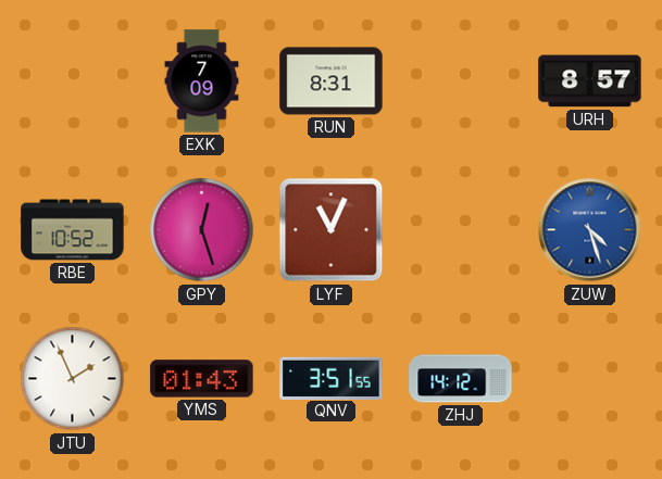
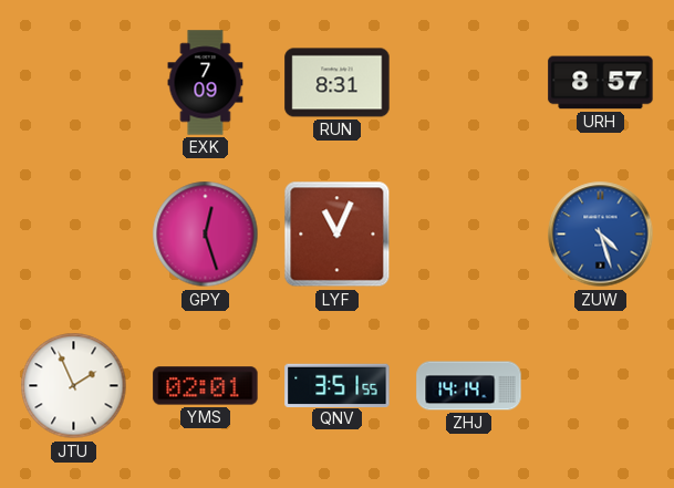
RBE: 10:52 -> none
YMS: 01:43 -> 02:01
ZHJ: 14:12 -> 14:14
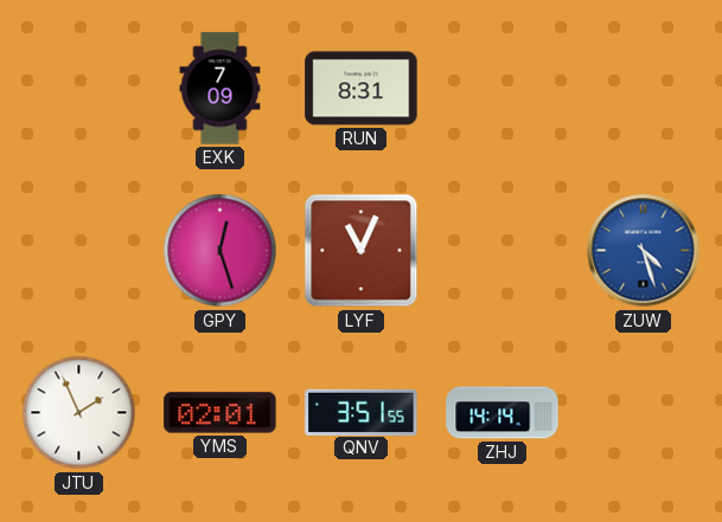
URH: 8:57 -> none
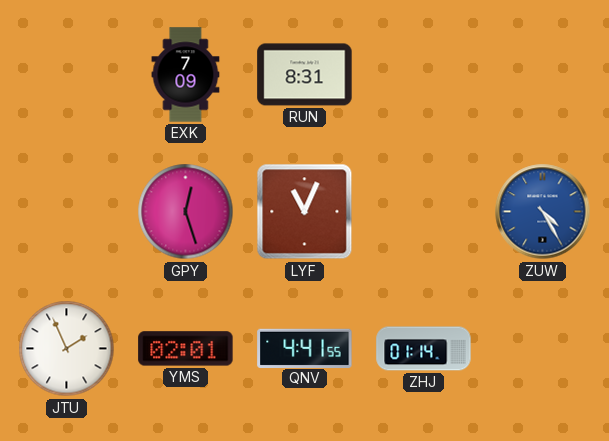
ZUW: 4:27 -> 4:25
QNV: 3:51 -> 4:41
ZHJ: 14:14 -> 01:14
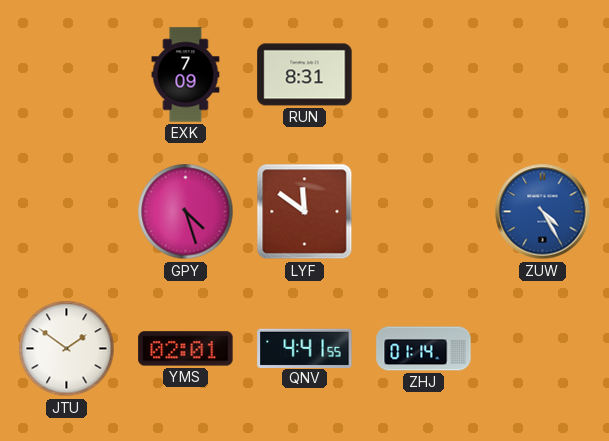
GPY: 12:27 -> 4:27
LYF: 11:04 -> 11:51
JTU: 1:56 -> 1:51
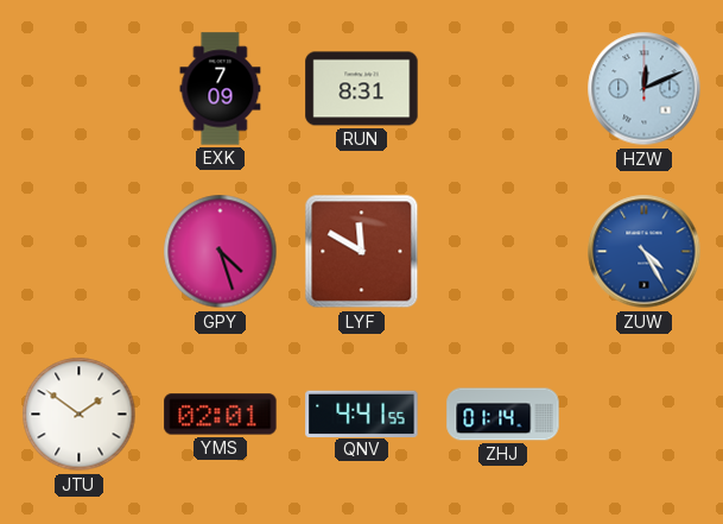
HZW: none -> 12:11
LYF: 11:51 -> 11:50
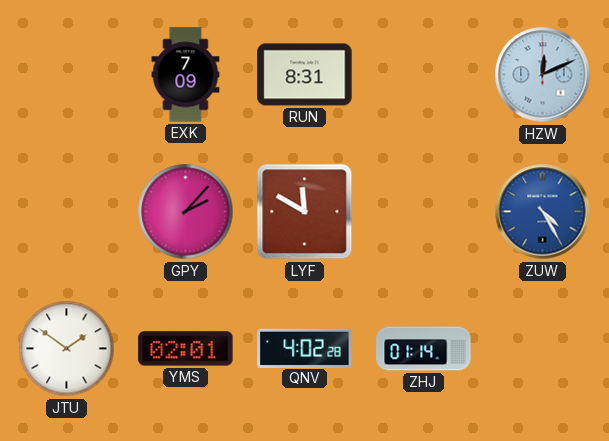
GPY: 4:27 -> 2:07
QNV: 4:41 -> 4:02
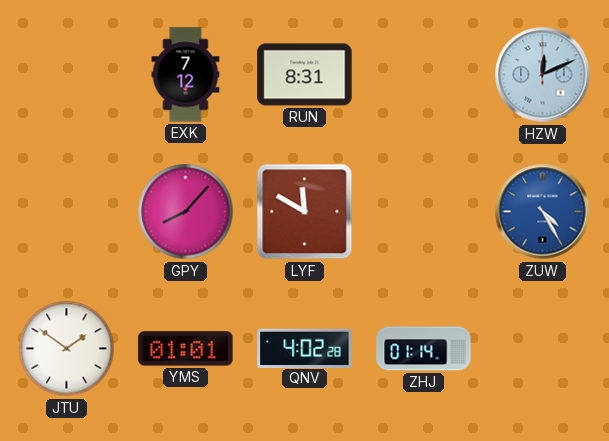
EXK: 7:09 -> 7:12
GPY: 2:07 -> 8:07
YMS: 02:01 -> 01:01
